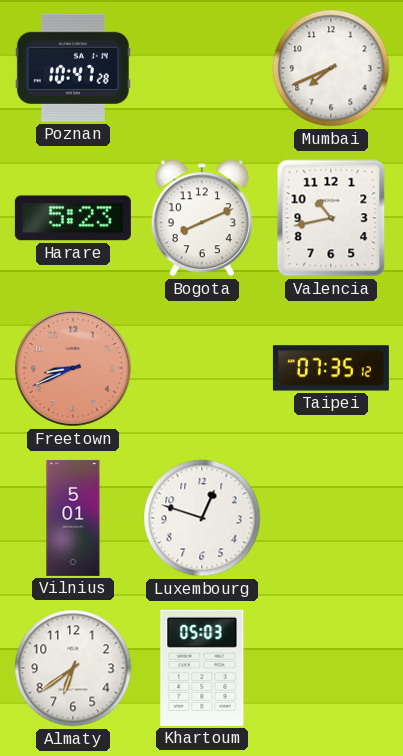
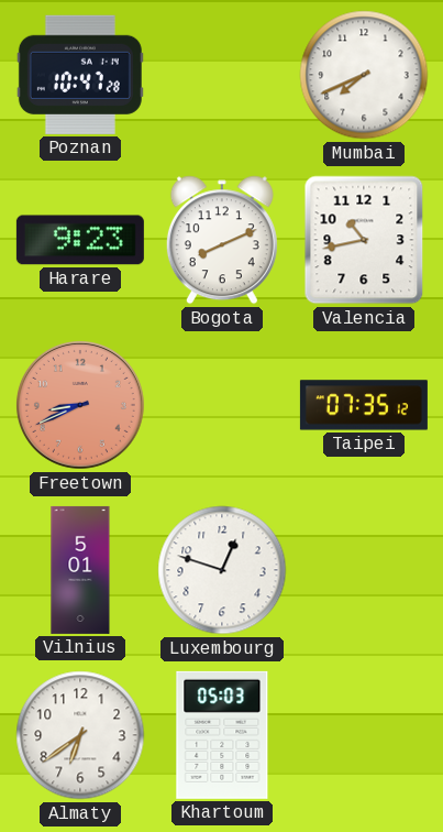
Harare: 5:23 -> 9:23
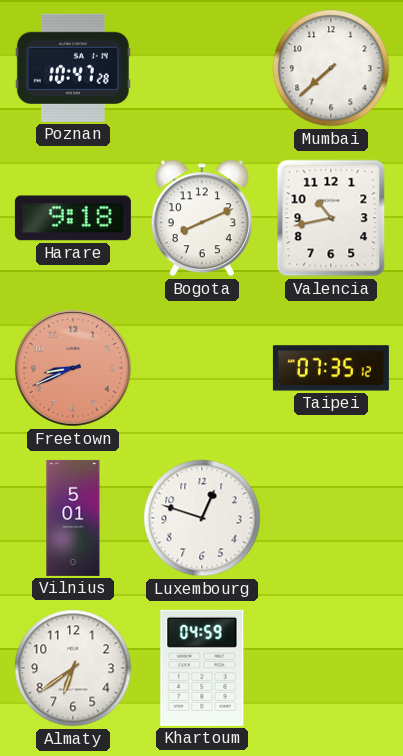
Mumbai: 7:41 -> 7:38
Harare: 9:23 -> 9:18
Khartoum: 05:03 -> 04:59
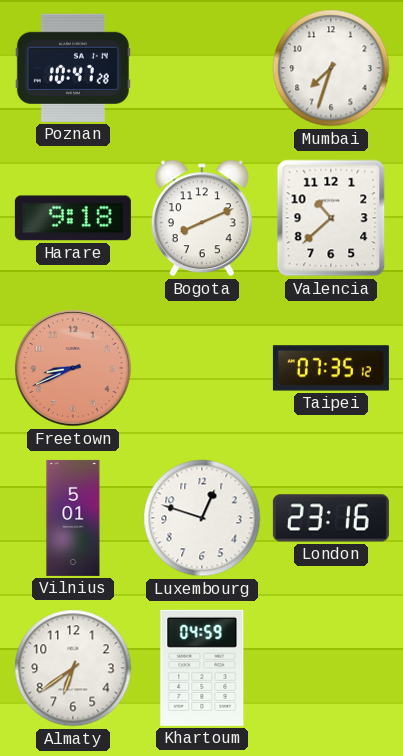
Mumbai: 7:38 -> 7:33
Valencia: 10:43 -> 10:38
London: none -> 23:16
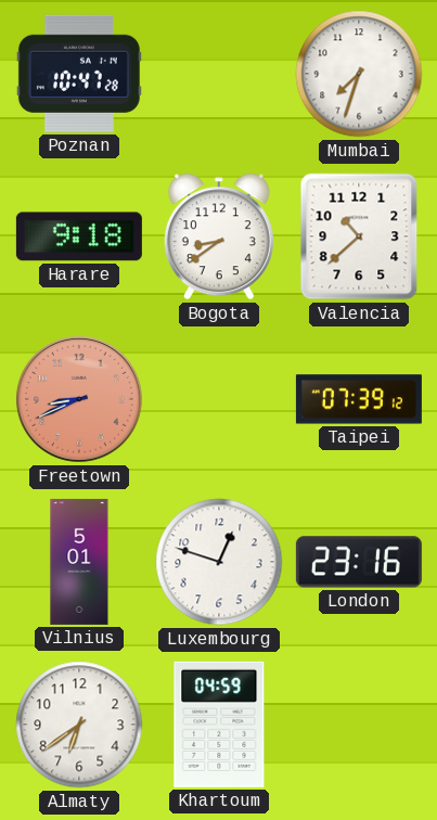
Bogota: 8:11 -> 8:39
Taipei: 07:35 -> 07:39
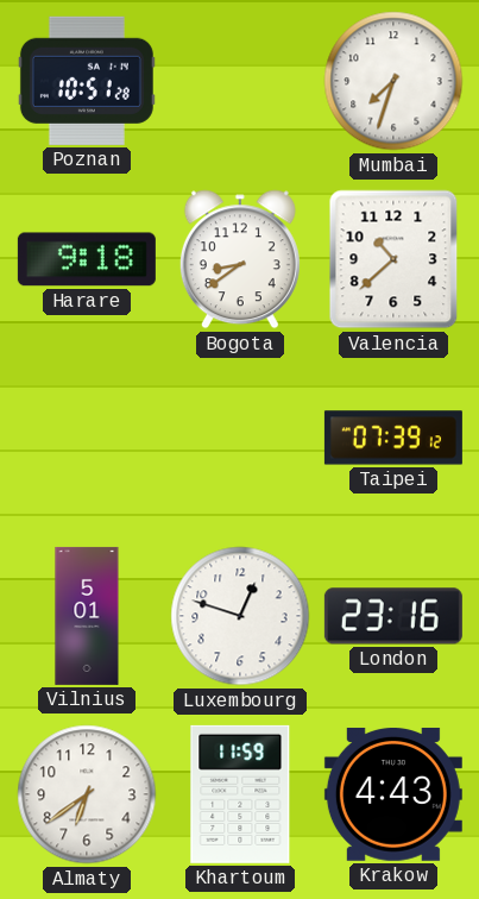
Poznan: 10:47 -> 10:51
Freetown: 8:41 -> none
Khartoum: 04:59 -> 11:59
Krakow: none -> 4:43
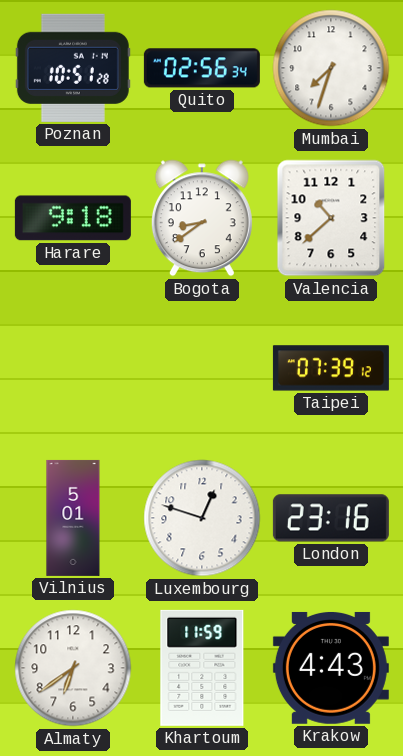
Quito: none -> 02:56
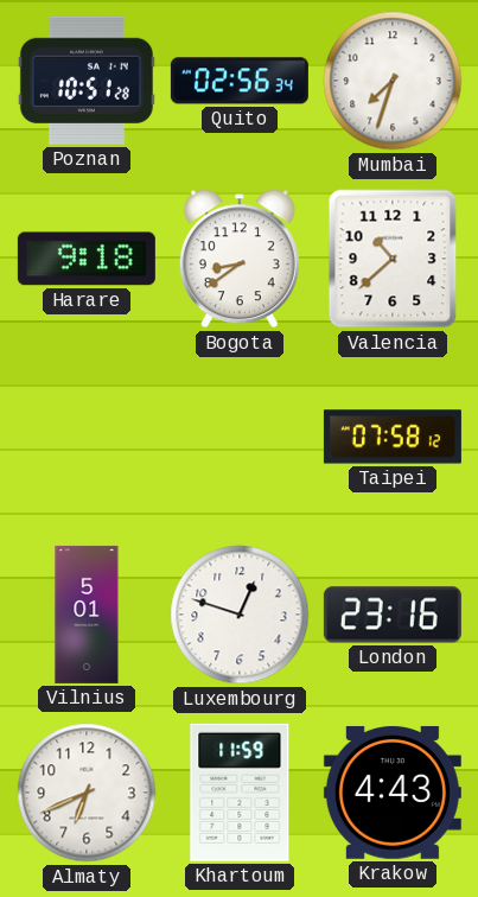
Taipei: 07:39 -> 07:58
Almaty: 6:39 -> 6:41
